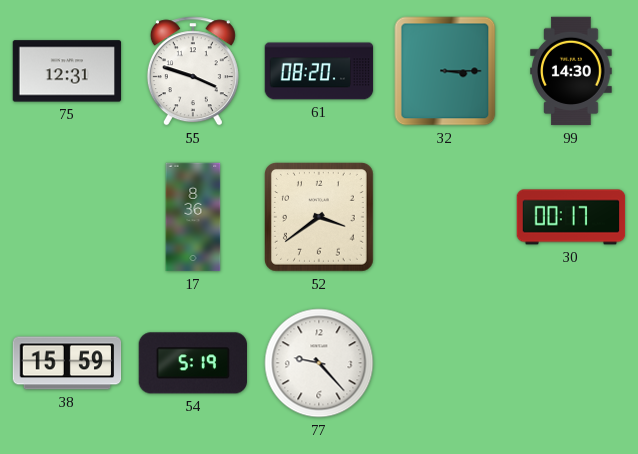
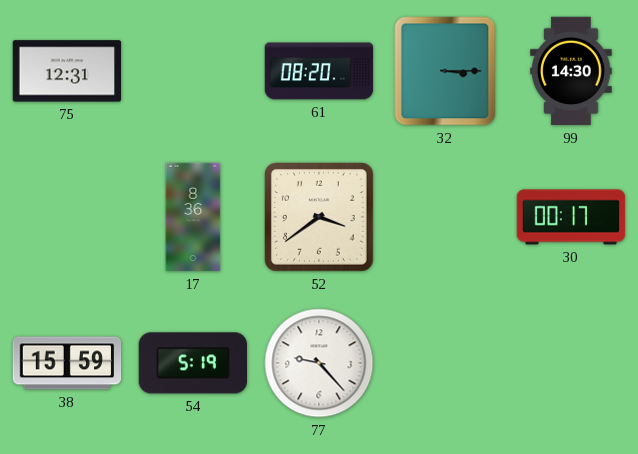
55: 3:48 -> none
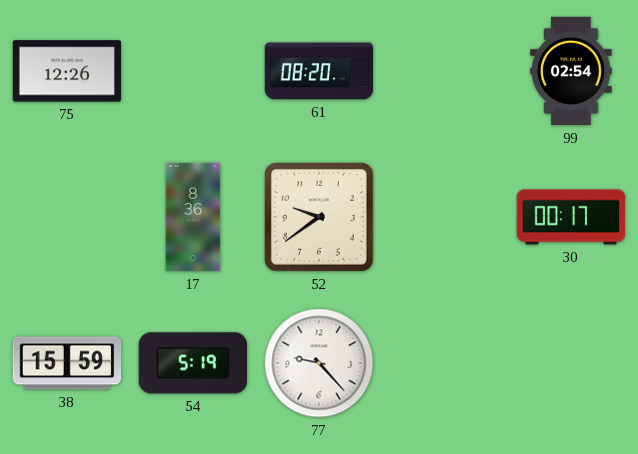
75: 12:31 -> 12:26
32: 3:15 -> none
99: 14:30 -> 02:54
52: 3:39 -> 9:39
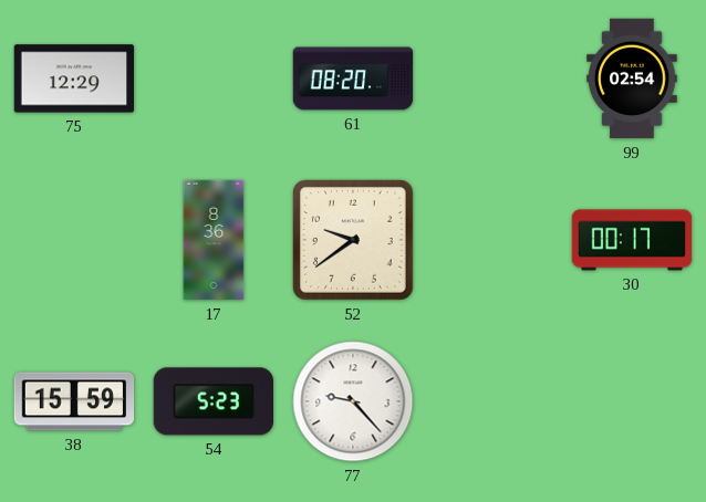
75: 12:26 -> 12:29
54: 5:19 -> 5:23
